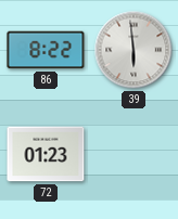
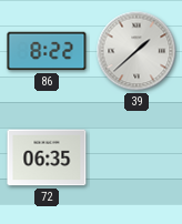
39: 5:59 -> 1:38
72: 01:23 -> 06:35
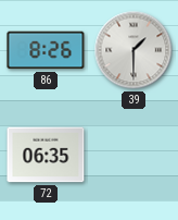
86: 8:22 -> 8:26
39: 1:38 -> 1:30
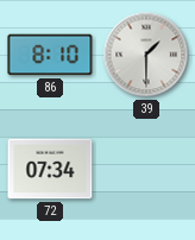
86: 8:26 -> 8:10
72: 06:35 -> 07:34
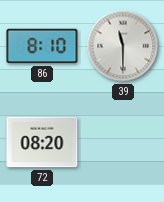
39: 1:30 -> 11:30
72: 07:34 -> 08:20
